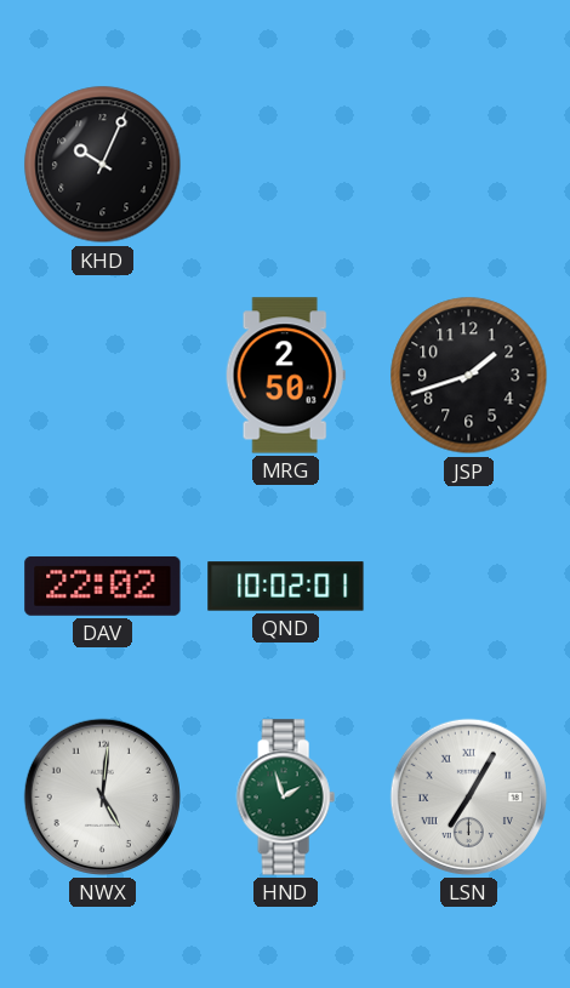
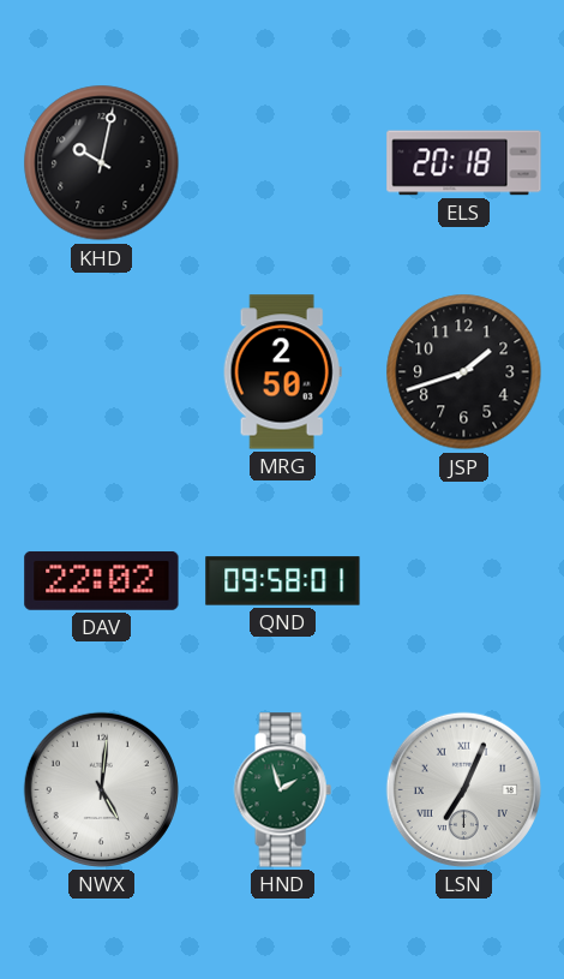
KHD: 10:04 -> 10:02
ELS: none -> 20:18
QND: 10:02 -> 09:58
LSN: 7:05 -> 7:04
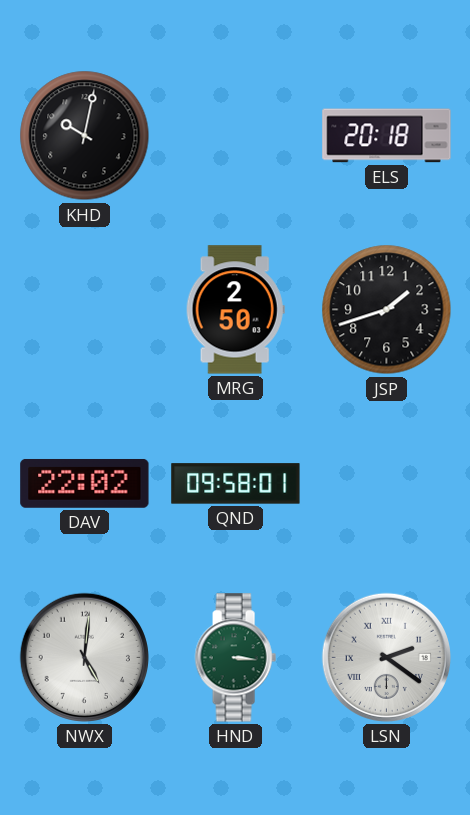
HND: 1:57 -> 3:16
LSN: 7:04 -> 2:21
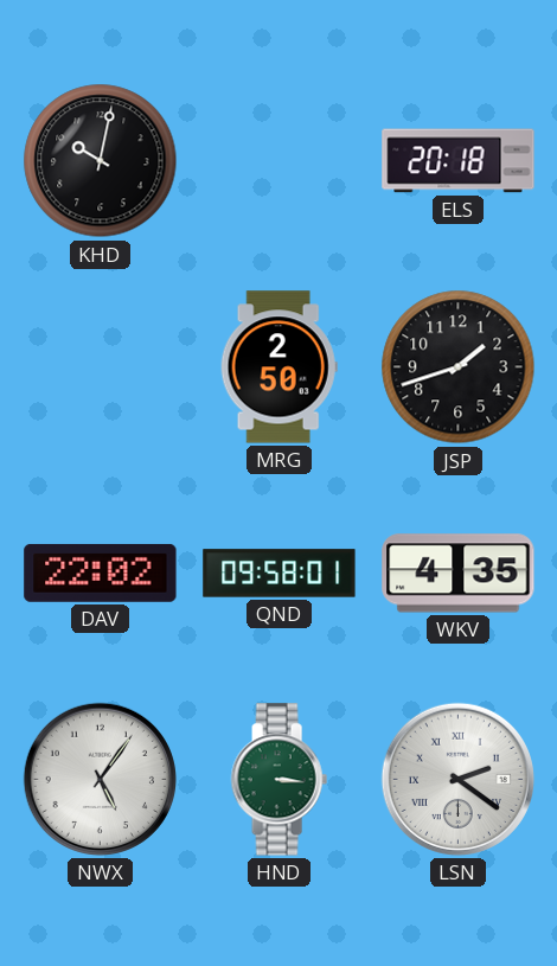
WKV: none -> 4:35
NWX: 5:01 -> 5:06
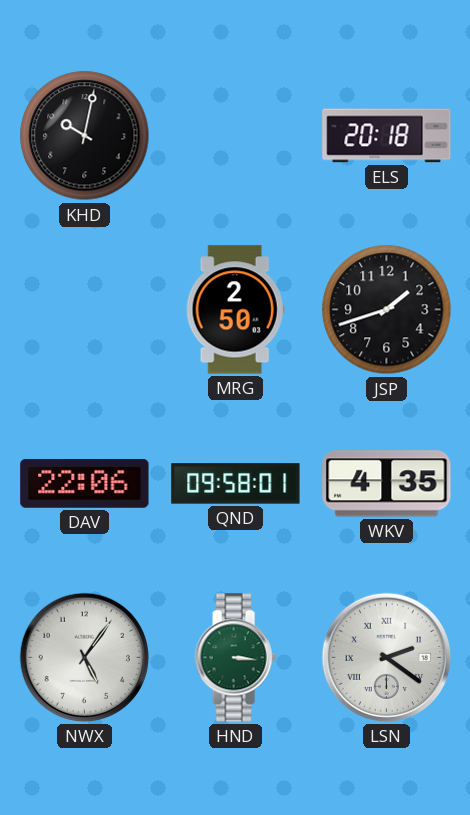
DAV: 22:02 -> 22:06
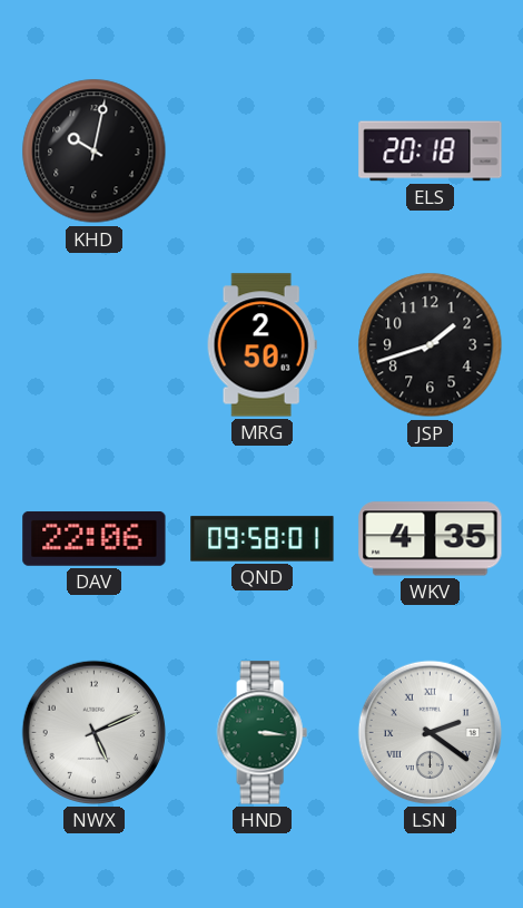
NWX: 5:06 -> 5:11
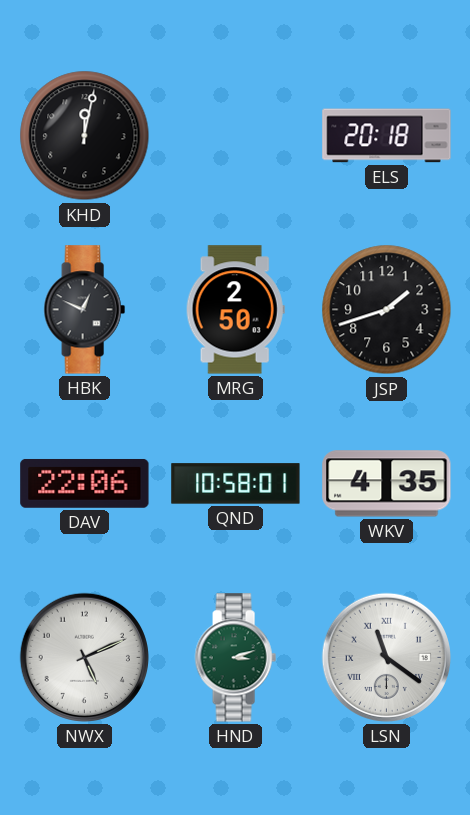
KHD: 10:02 -> 12:02
HBK: none -> 12:49
QND: 09:58 -> 10:58
HND: 3:16 -> 3:12
LSN: 2:21 -> 11:21
